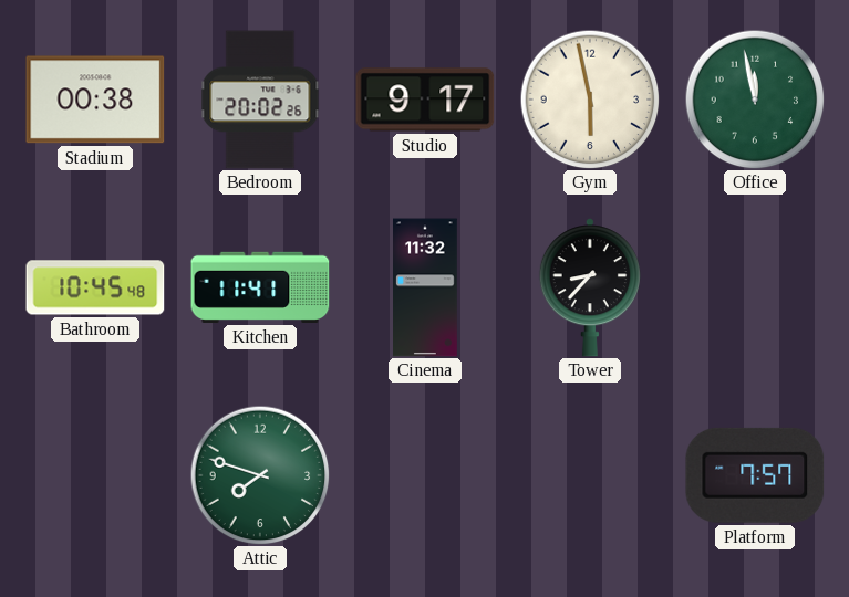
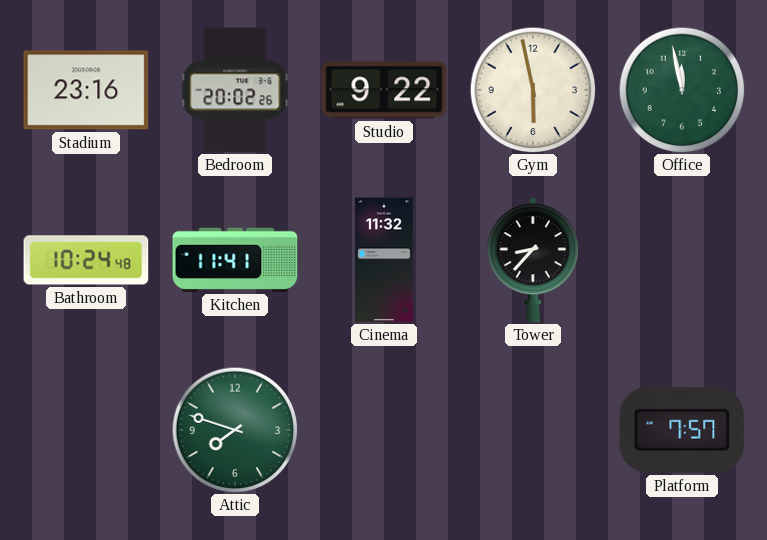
Stadium: 00:38 -> 23:16
Studio: 9:17 -> 9:22
Bathroom: 10:45 -> 10:24
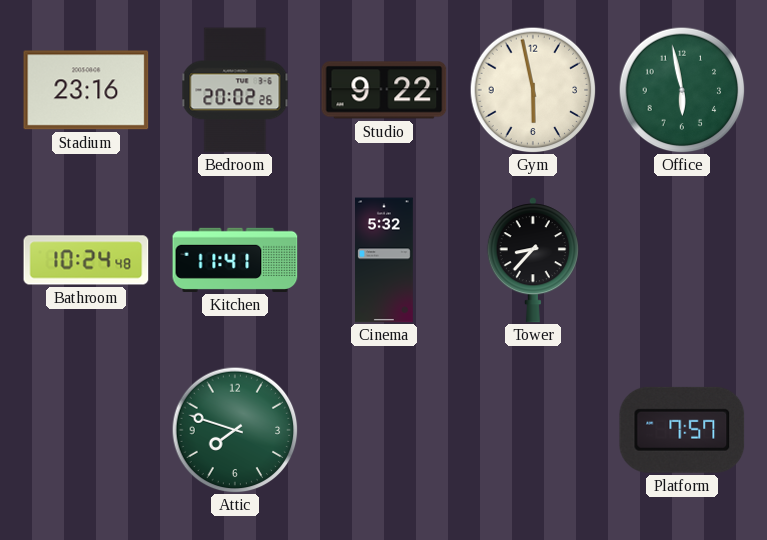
Office: 11:58 -> 5:58
Cinema: 11:32 -> 5:32
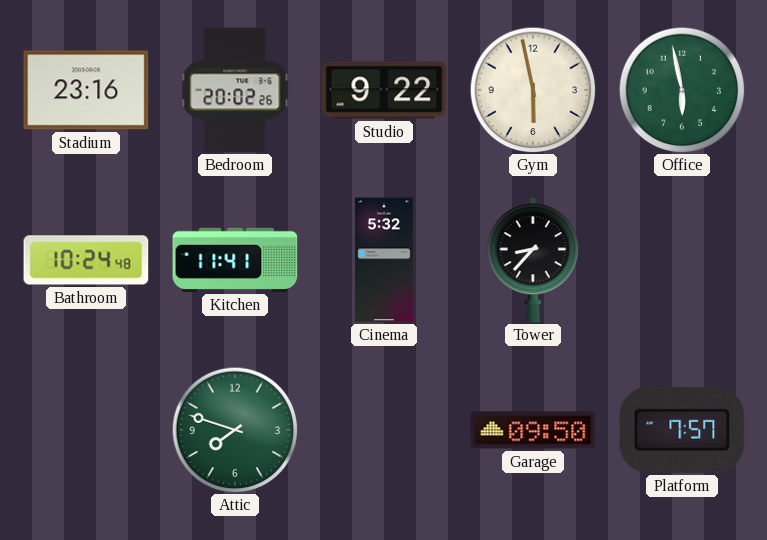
Garage: none -> 09:50
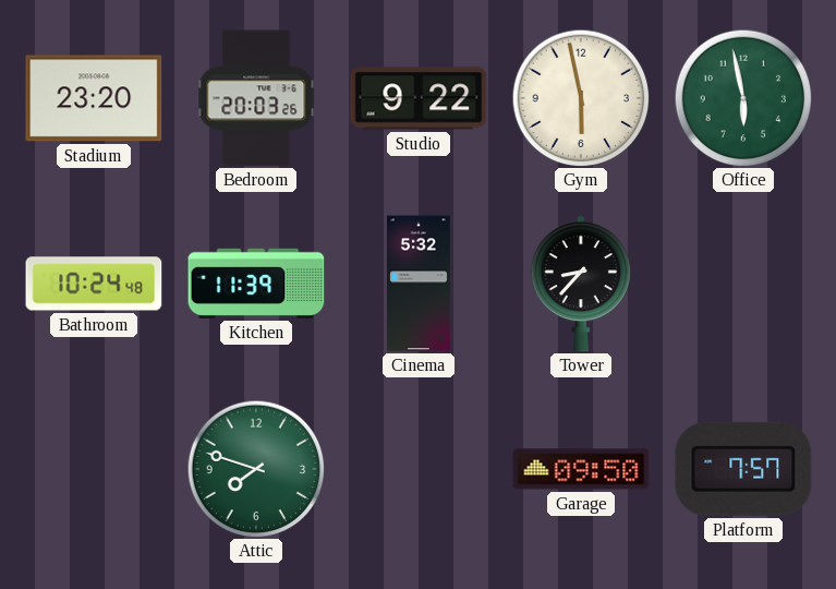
Stadium: 23:16 -> 23:20
Bedroom: 20:02 -> 20:03
Kitchen: 11:41 -> 11:39
